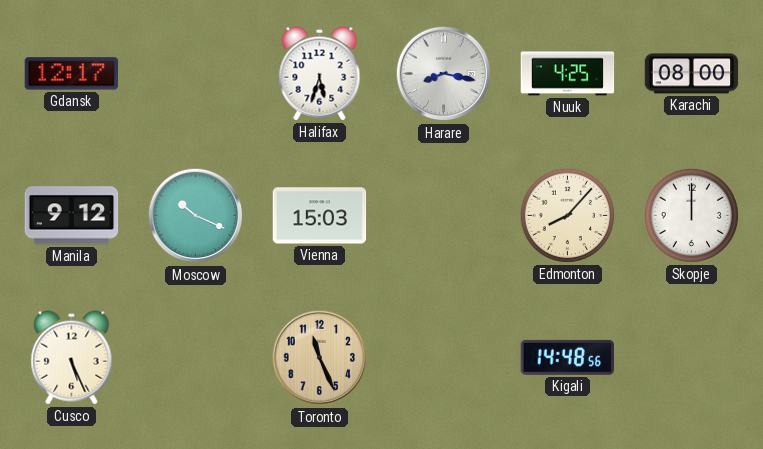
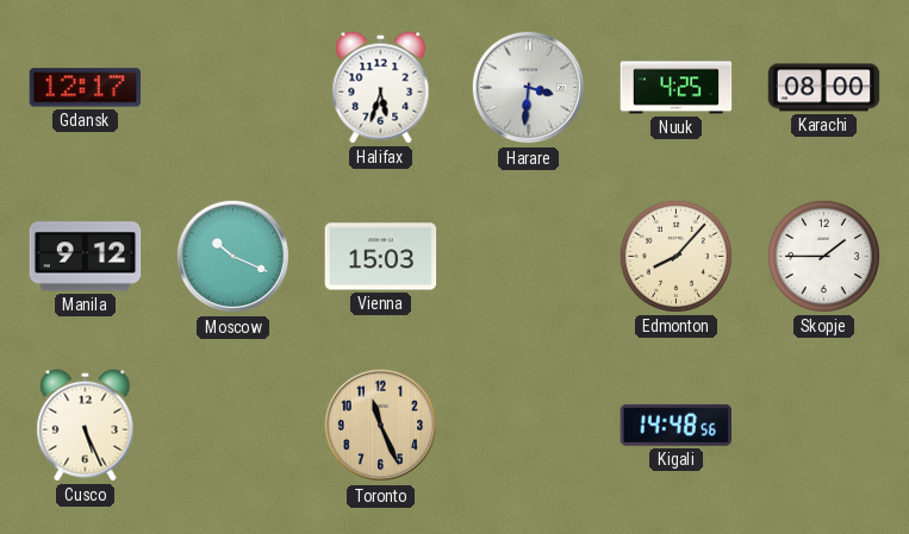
Harare: 8:17 -> 3:31
Skopje: 12:00 -> 1:45
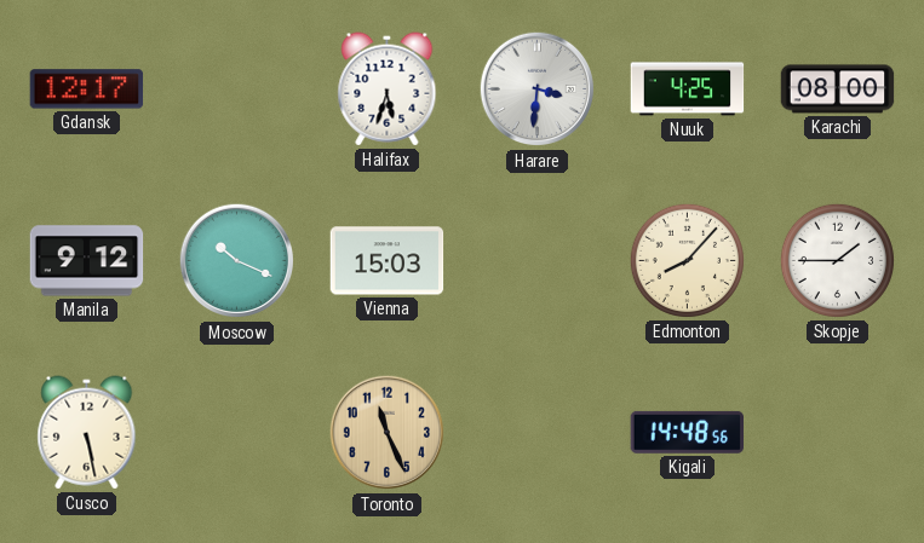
Cusco: 5:26 -> 5:28
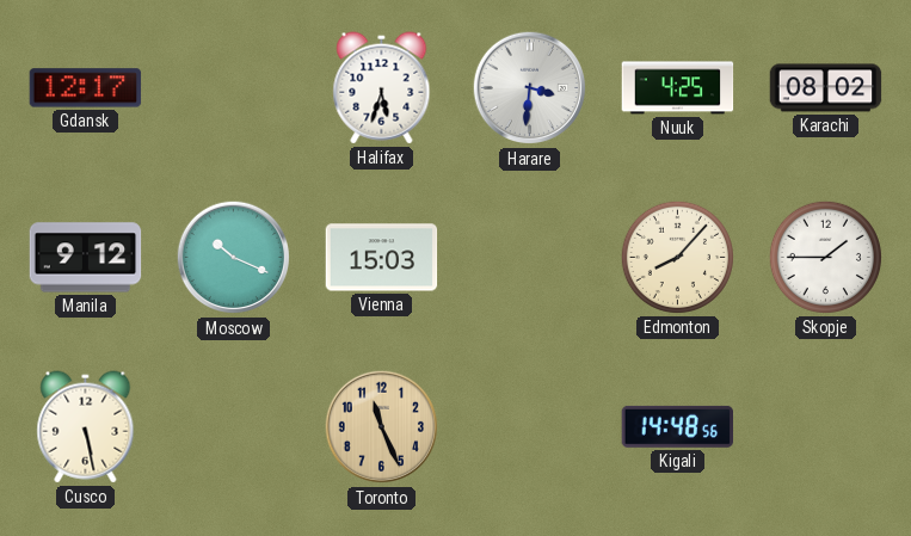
Karachi: 08:00 -> 08:02
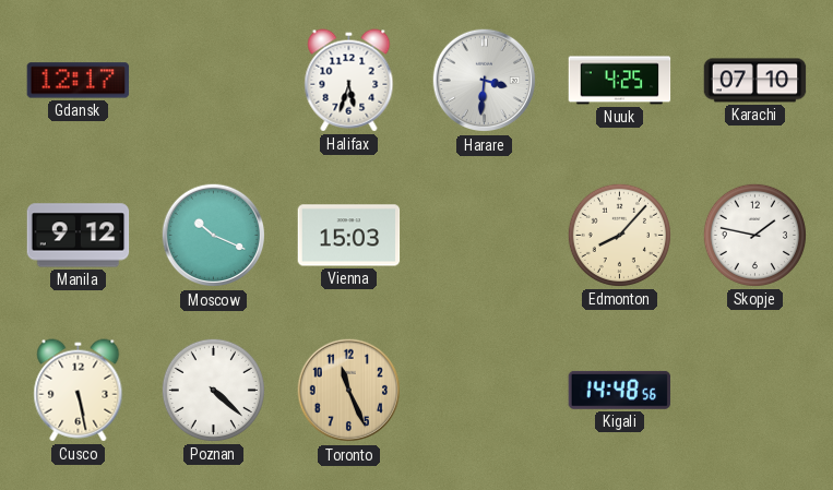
Karachi: 08:02 -> 07:10
Skopje: 1:45 -> 1:47
Poznan: none -> 4:22
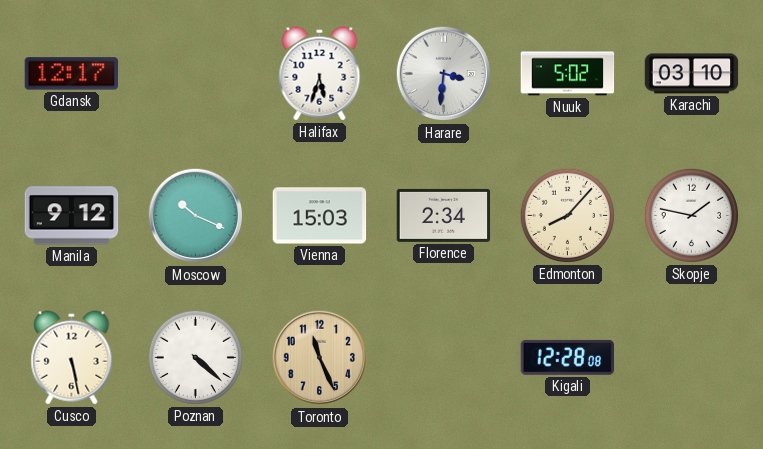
Nuuk: 4:25 -> 5:02
Karachi: 07:10 -> 03:10
Florence: none -> 2:34
Kigali: 14:48 -> 12:28
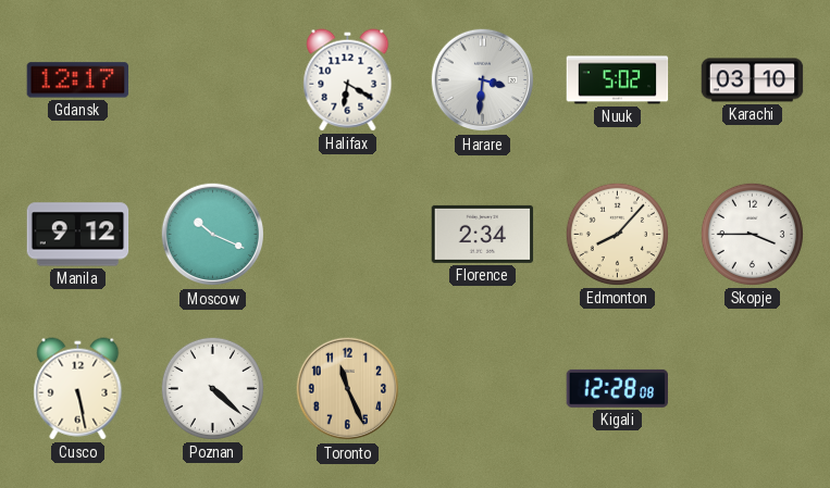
Halifax: 5:33 -> 6:20
Vienna: 15:03 -> none
Skopje: 1:47 -> 3:45
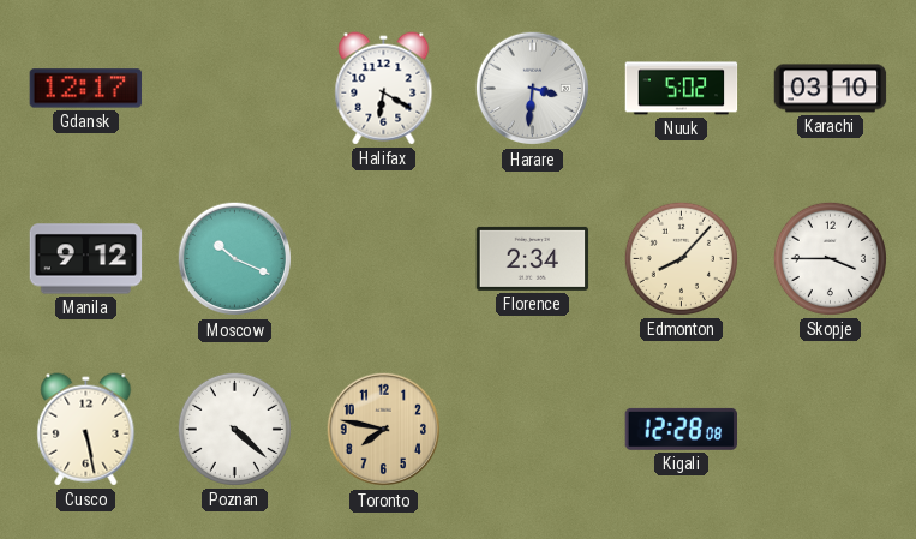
Toronto: 11:26 -> 7:47
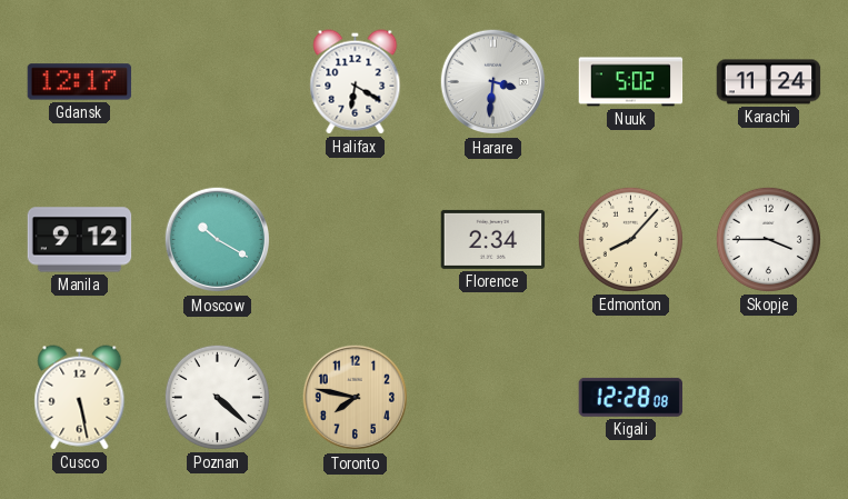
Karachi: 03:10 -> 11:24
Moscow: 10:19 -> 10:20
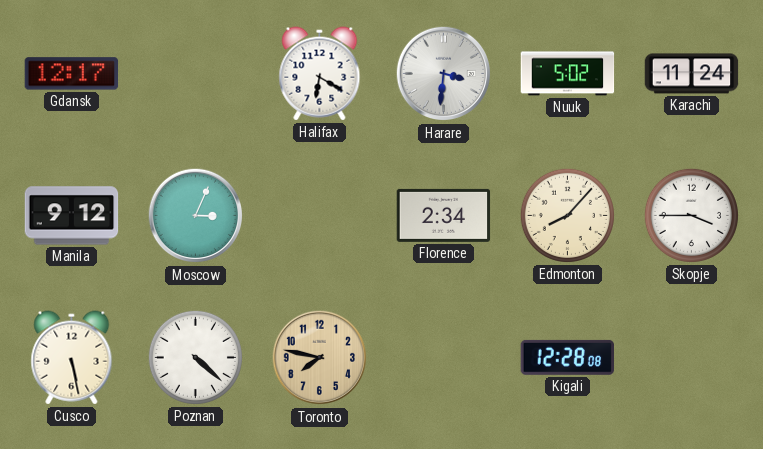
Moscow: 10:20 -> 3:04
